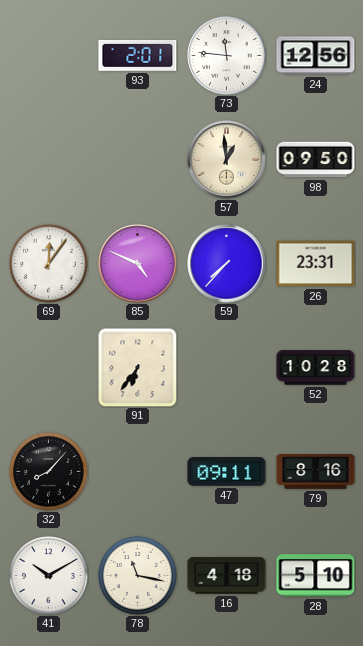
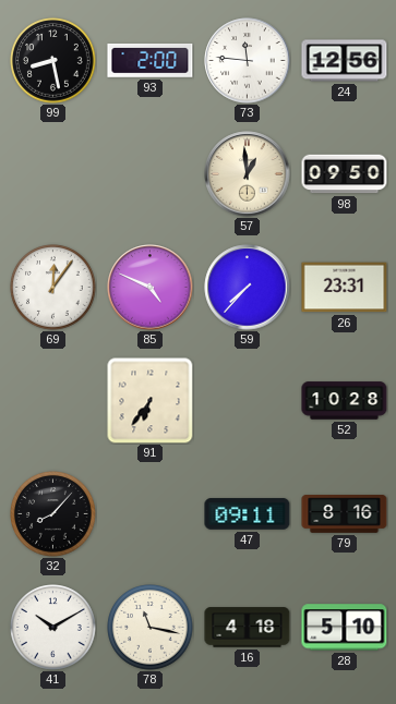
99: none -> 8:28
93: 2:01 -> 2:00
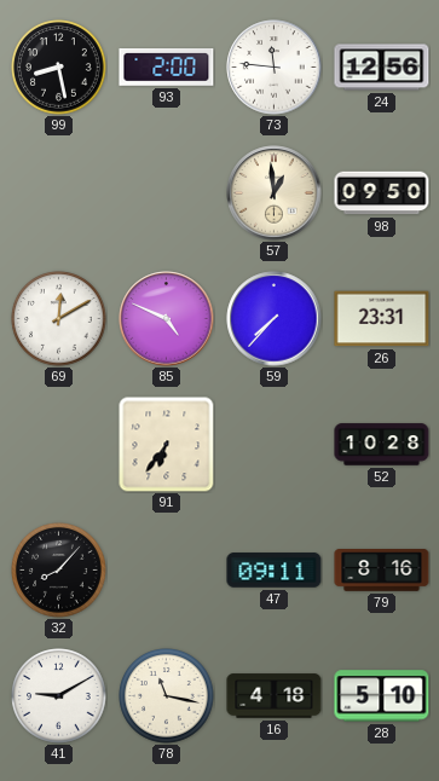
69: 12:06 -> 12:10
41: 10:10 -> 9:10
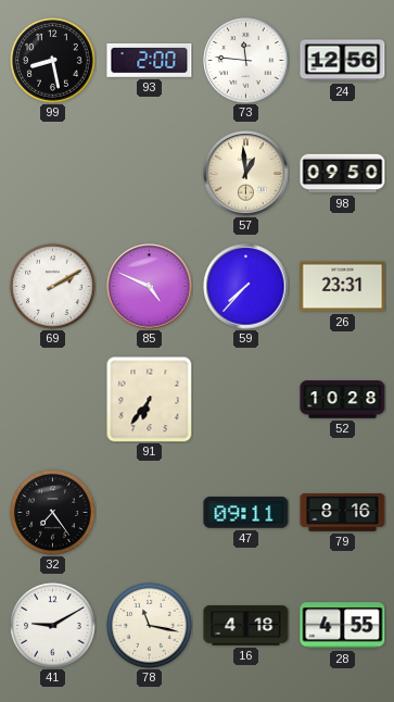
69: 12:10 -> 2:10
32: 8:07 -> 7:24
28: 5:10 -> 4:55
